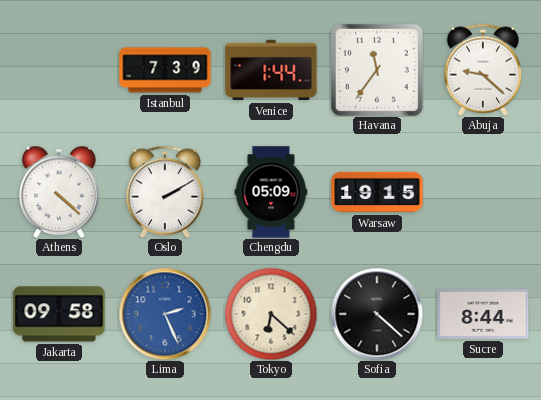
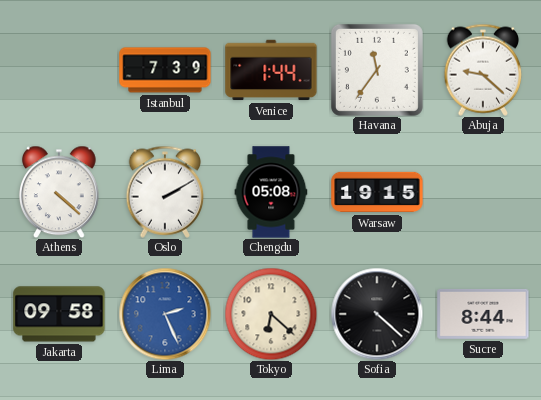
Chengdu: 05:09 -> 05:08
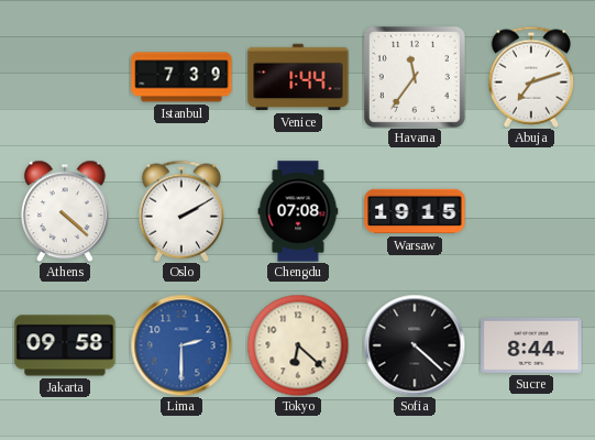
Abuja: 9:22 -> 7:12
Chengdu: 05:08 -> 07:08
Lima: 2:26 -> 2:30
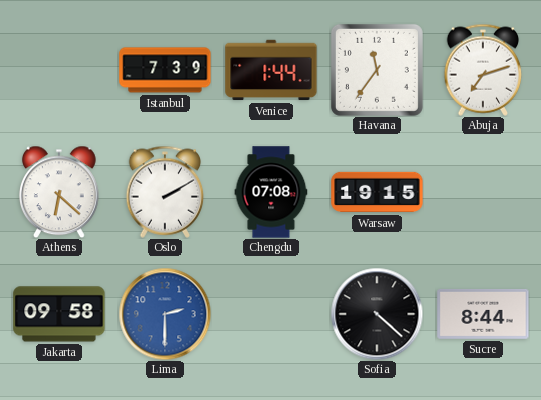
Athens: 4:22 -> 6:22
Tokyo: 6:22 -> none
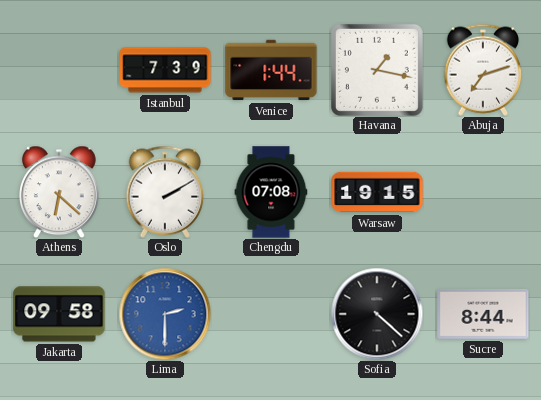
Havana: 11:36 -> 1:17
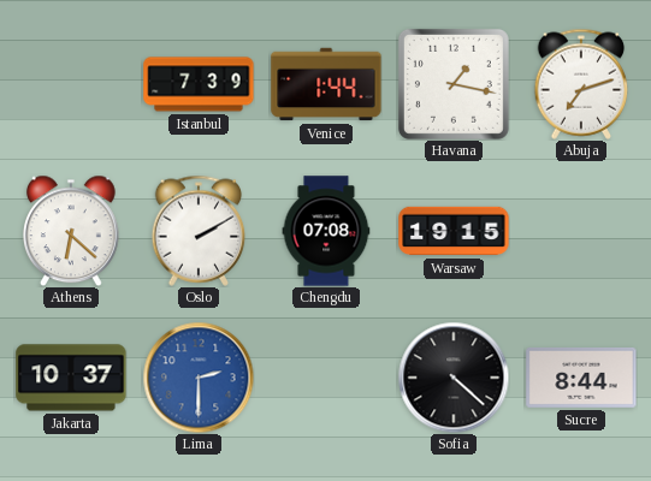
Jakarta: 09:58 -> 10:37
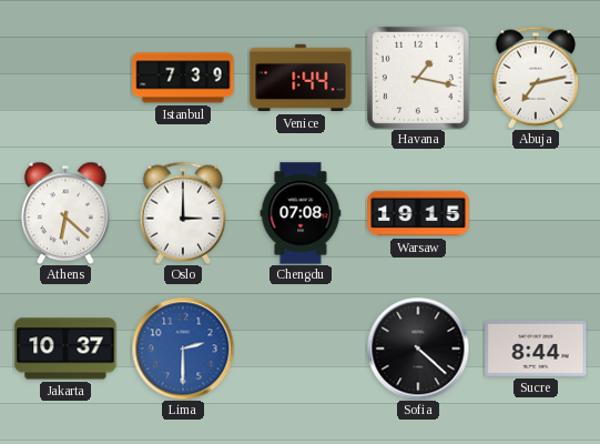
Abuja: 7:12 -> 7:13
Oslo: 2:10 -> 3:00
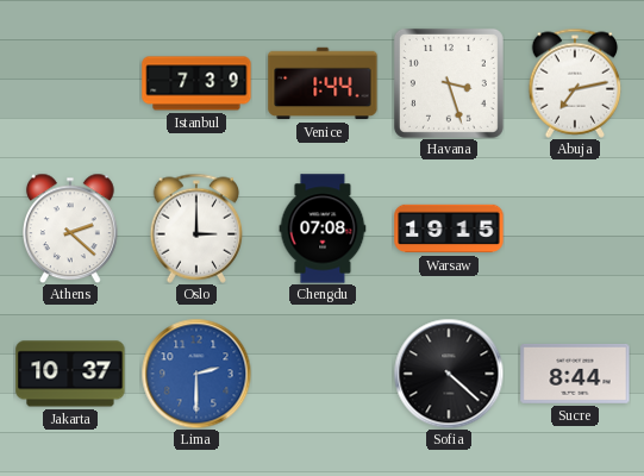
Havana: 1:17 -> 3:27
Athens: 6:22 -> 2:22
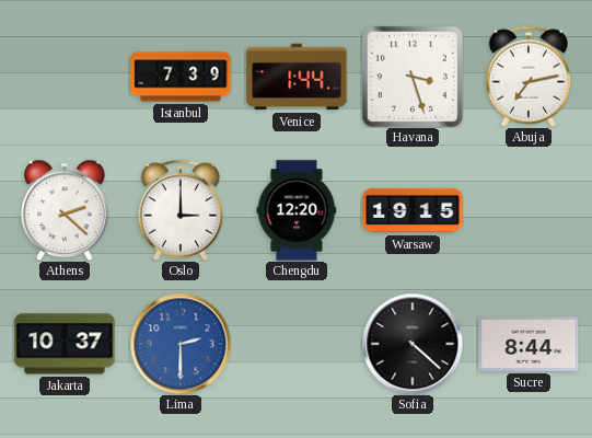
Chengdu: 07:08 -> 12:20
